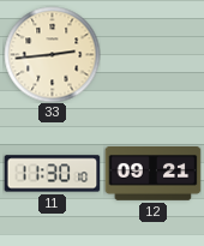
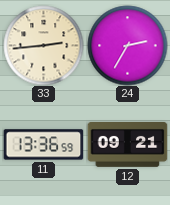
24: none -> 2:35
11: 11:30 -> 13:36
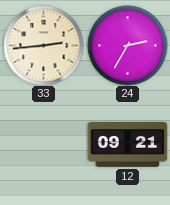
11: 13:36 -> none
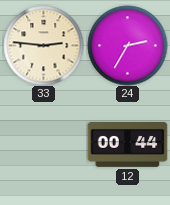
33: 2:44 -> 2:46
12: 09:21 -> 00:44
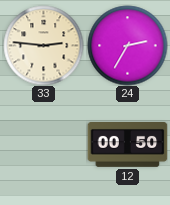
12: 00:44 -> 00:50
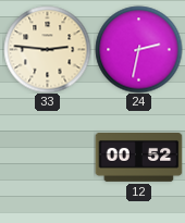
24: 2:35 -> 2:32
12: 00:50 -> 00:52
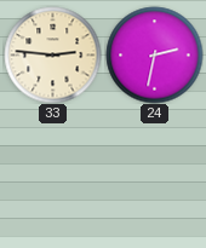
12: 00:52 -> none
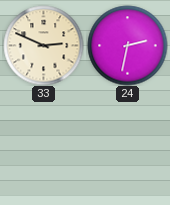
33: 2:46 -> 2:49
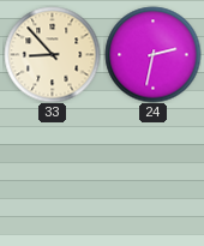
33: 2:49 -> 8:53
